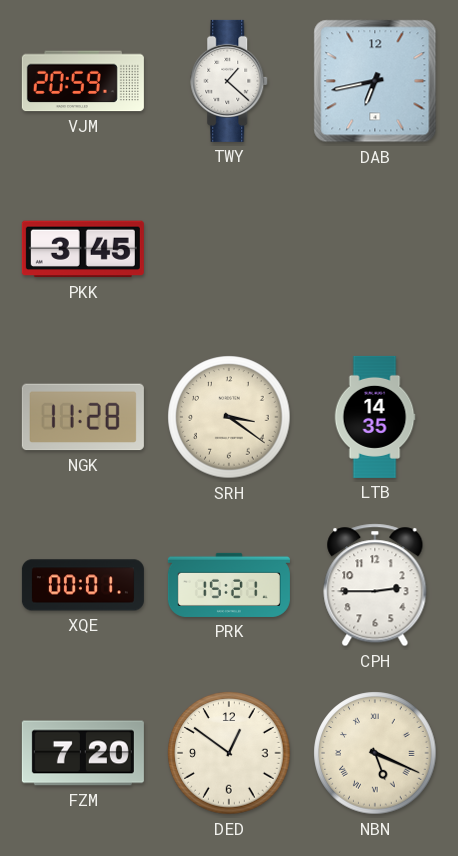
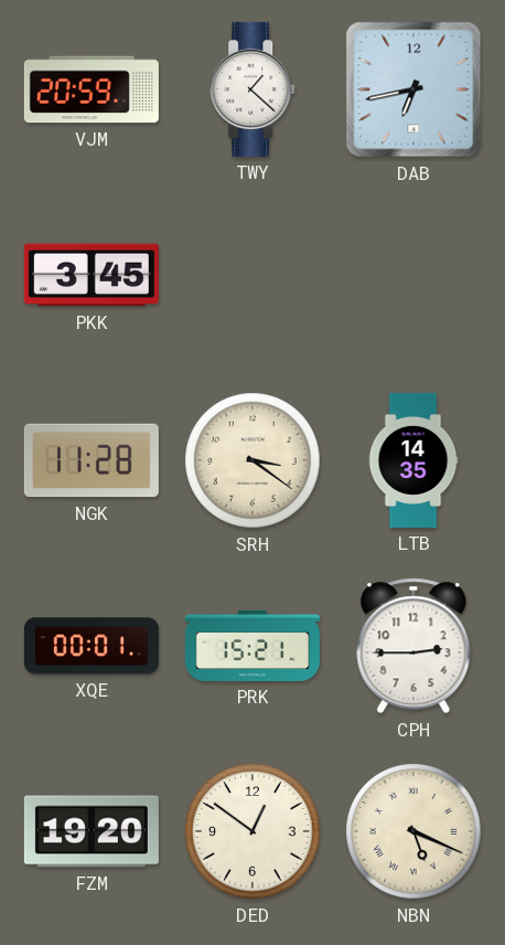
FZM: 7:20 -> 19:20
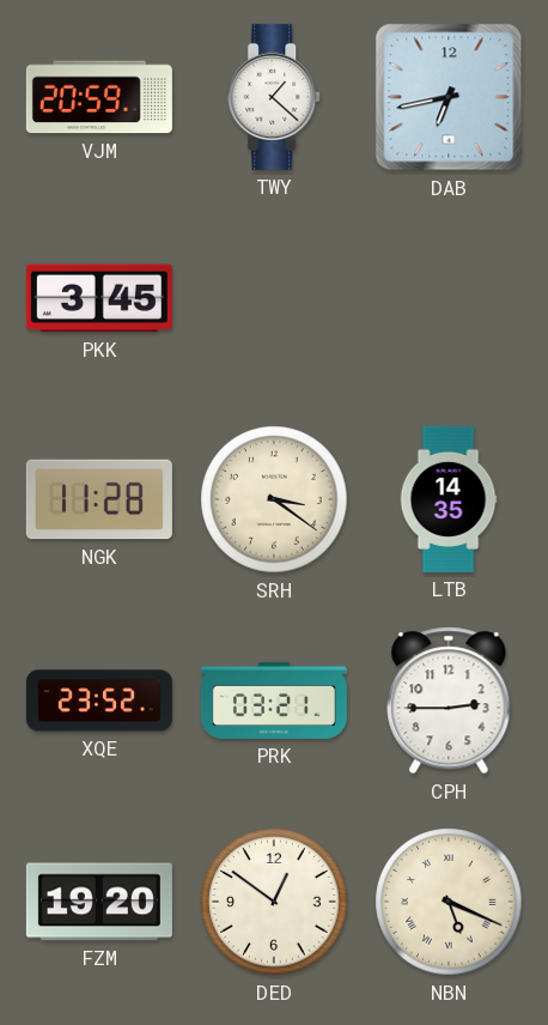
XQE: 00:01 -> 23:52
PRK: 15:21 -> 03:21
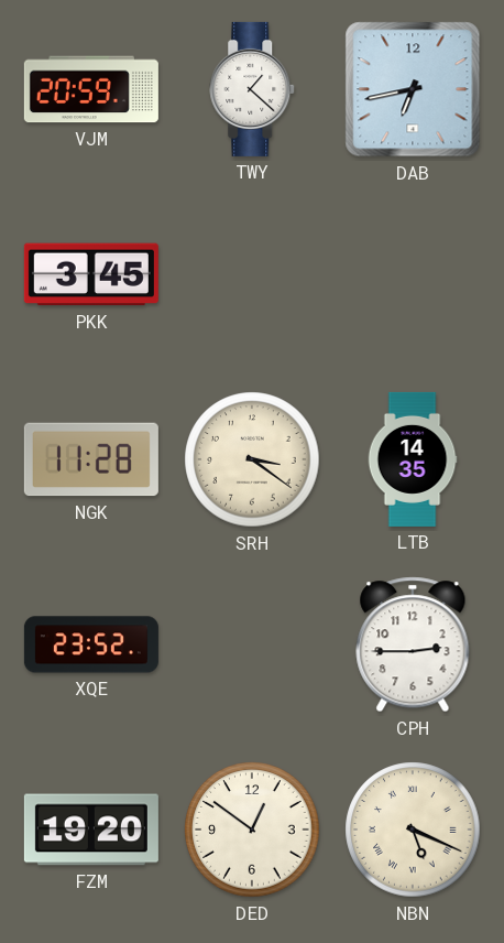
PRK: 03:21 -> none
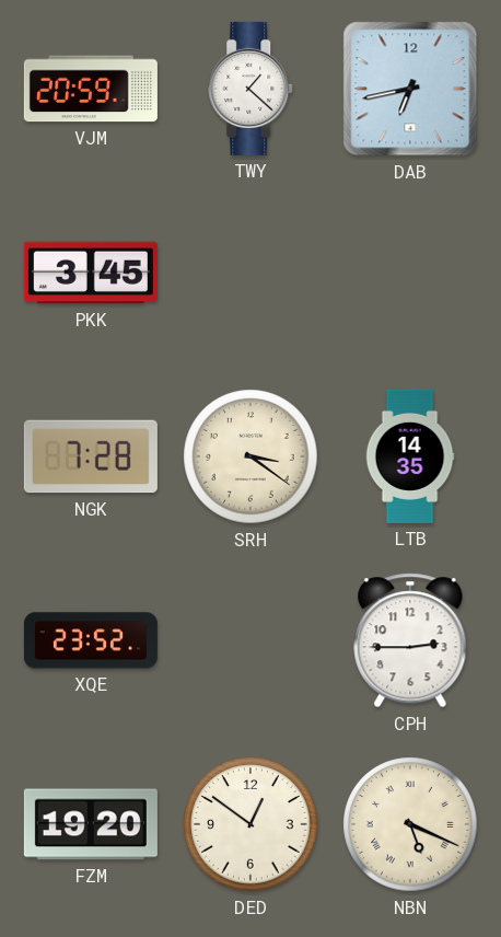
NGK: 11:28 -> 7:28
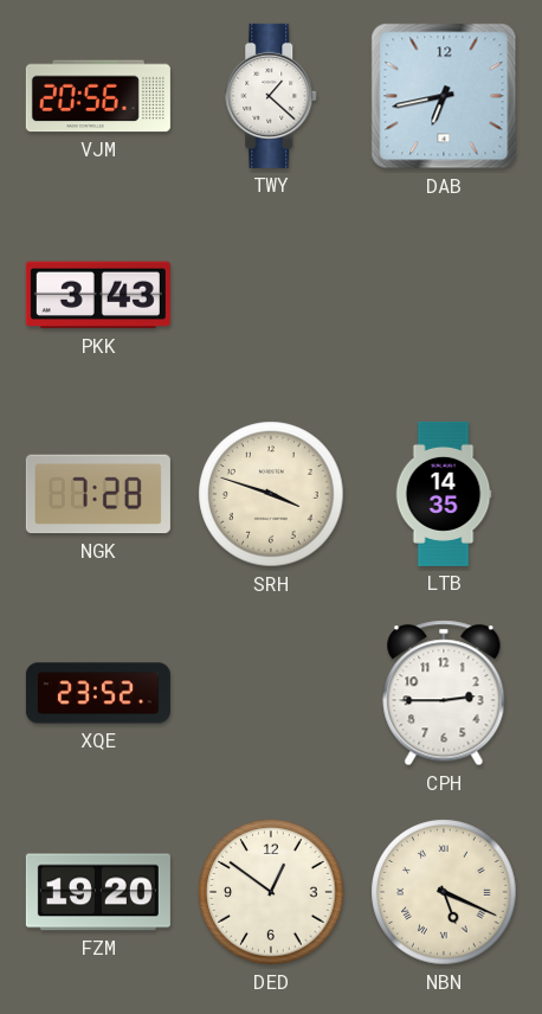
VJM: 20:59 -> 20:56
PKK: 3:45 -> 3:43
SRH: 3:21 -> 3:48
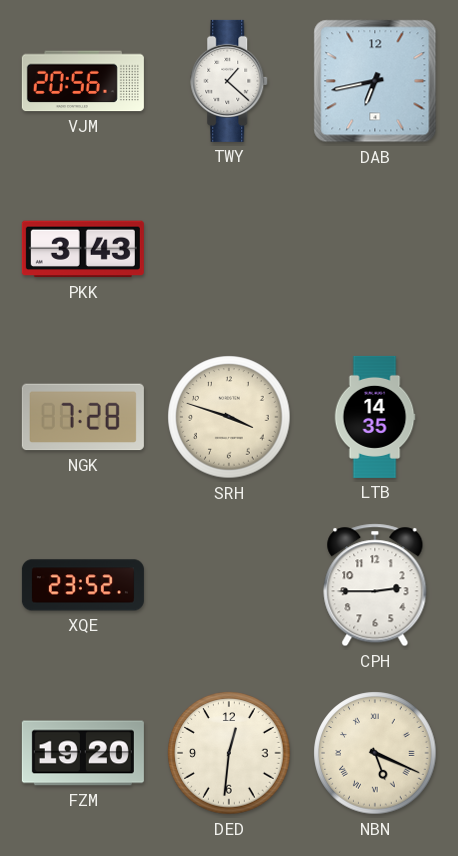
DED: 12:51 -> 12:31
